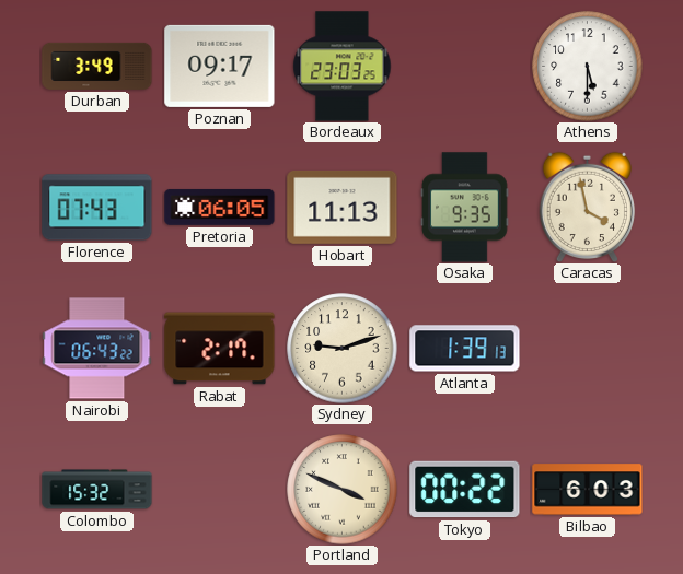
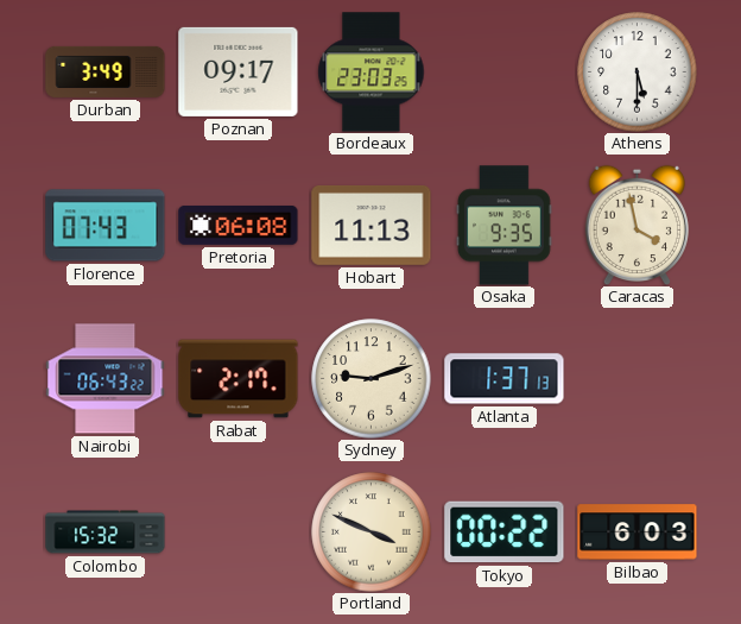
Pretoria: 06:05 -> 06:08
Atlanta: 1:39 -> 1:37
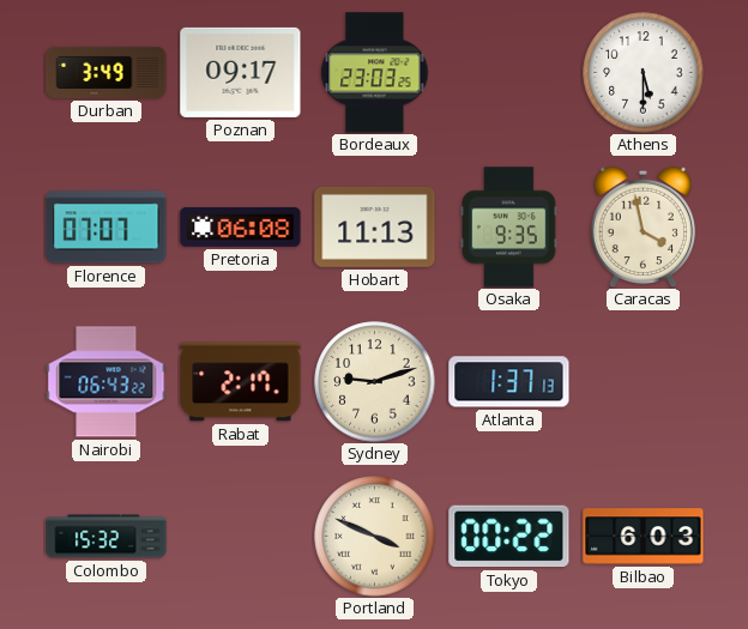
Florence: 07:43 -> 07:07
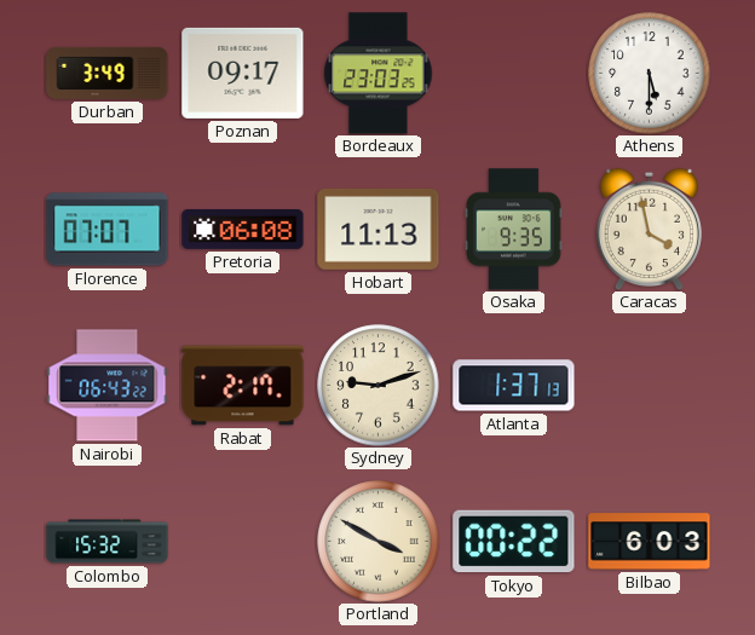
Portland: 3:49 -> 3:50
